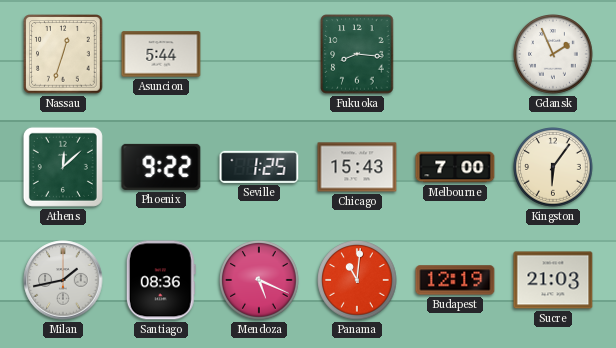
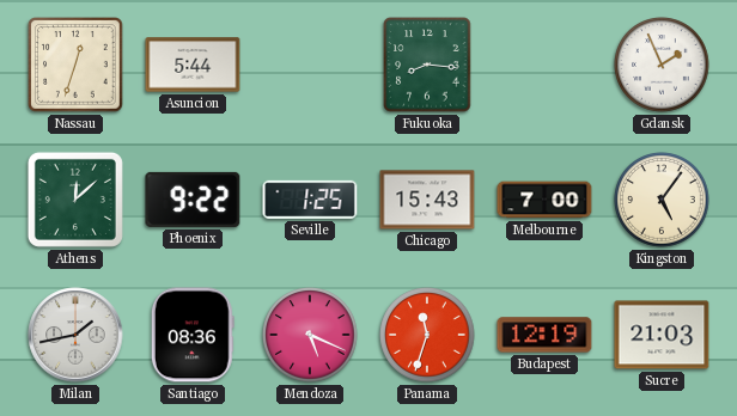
Kingston: 6:06 -> 5:06
Panama: 11:01 -> 11:33
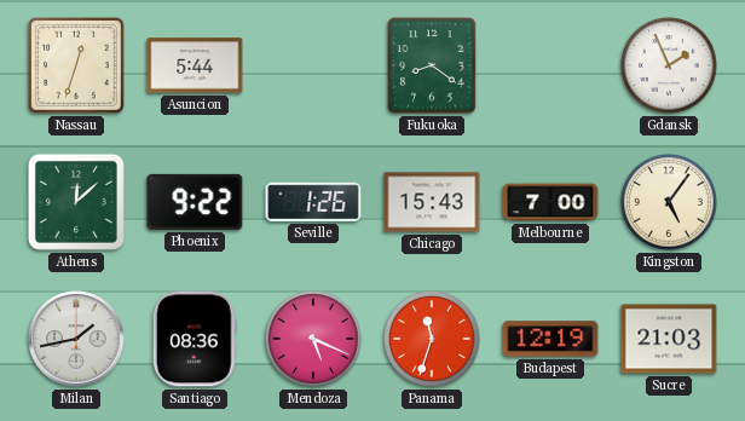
Fukuoka: 8:16 -> 8:21
Seville: 1:25 -> 1:26
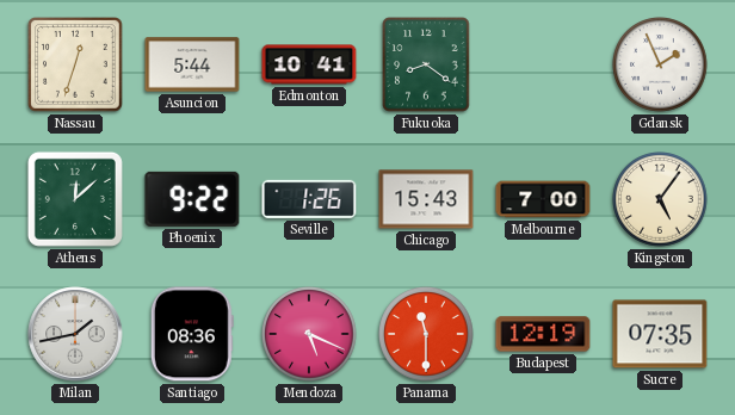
Edmonton: none -> 10:41
Panama: 11:33 -> 11:30
Sucre: 21:03 -> 07:35
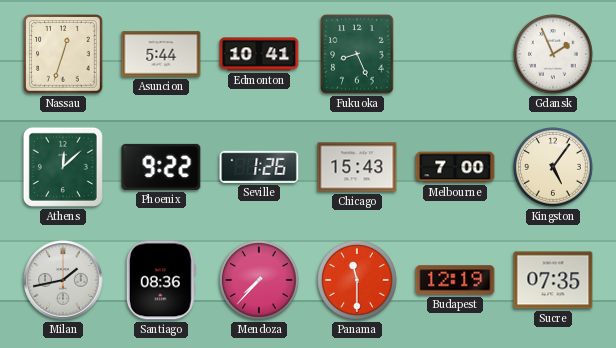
Fukuoka: 8:21 -> 8:26
Mendoza: 5:19 -> 7:37
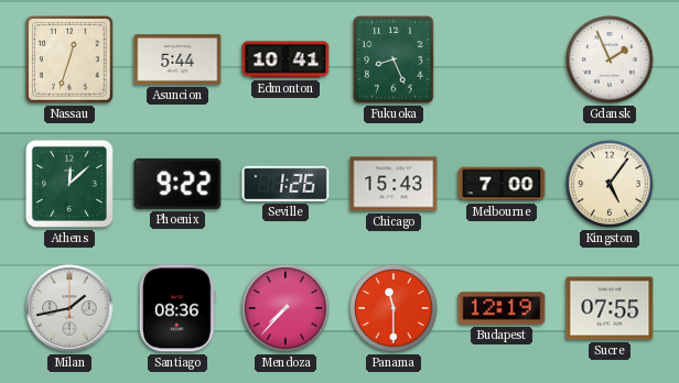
Sucre: 07:35 -> 07:55
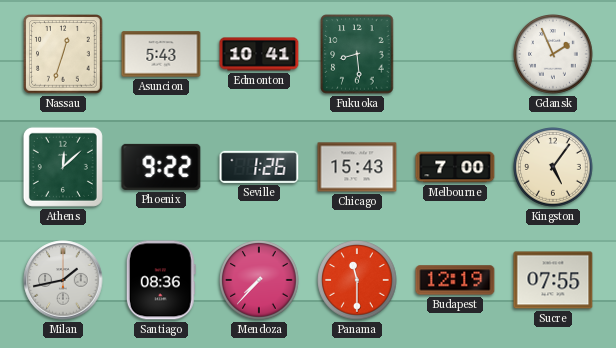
Asuncion: 5:44 -> 5:43
Fukuoka: 8:26 -> 8:29
